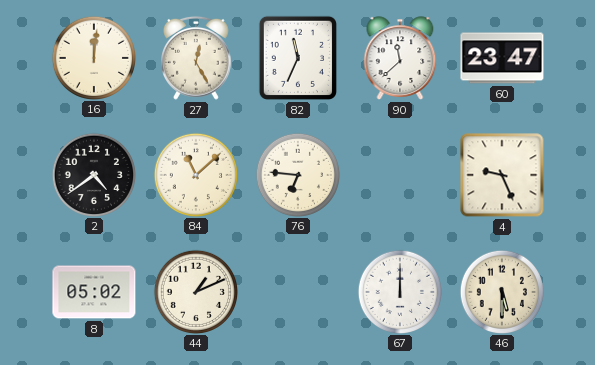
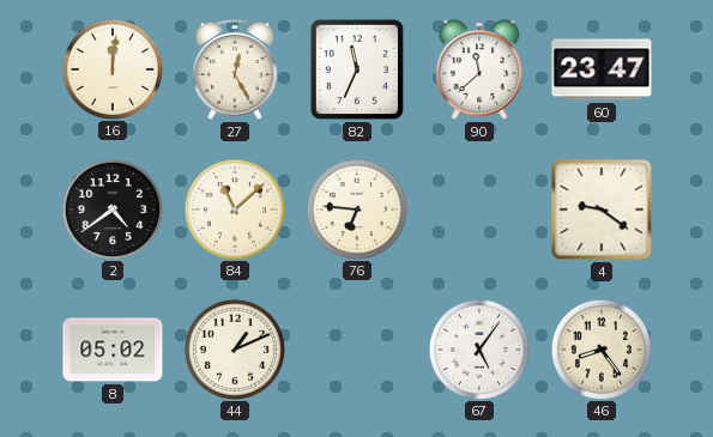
4: 9:26 -> 9:21
67: 12:00 -> 5:06
46: 5:30 -> 8:24
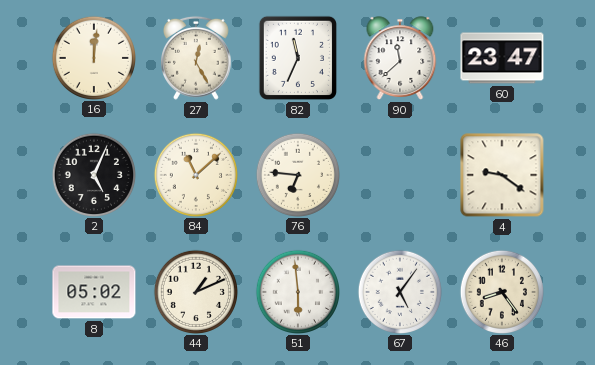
2: 4:39 -> 5:04
51: none -> 5:59
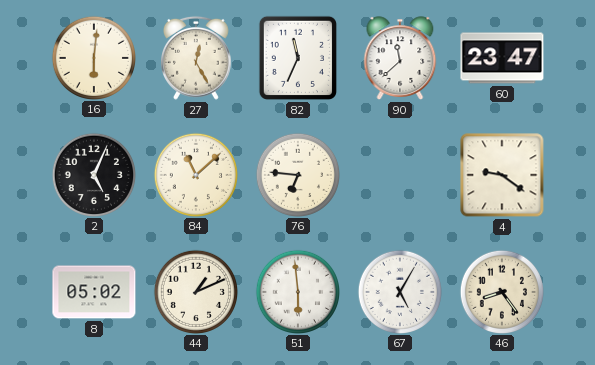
16: 12:01 -> 6:01
67: 5:06 -> 5:05
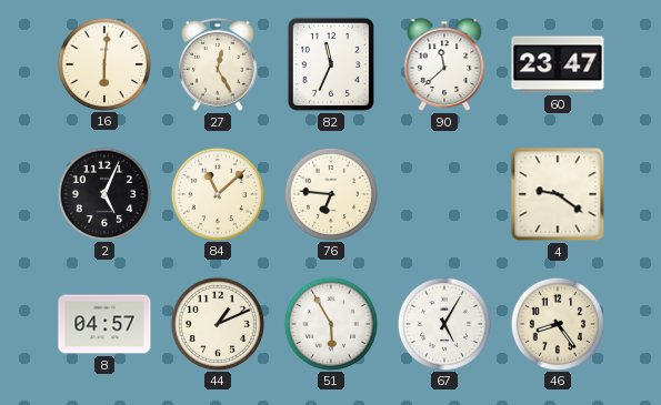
8: 05:02 -> 04:57
51: 5:59 -> 5:55
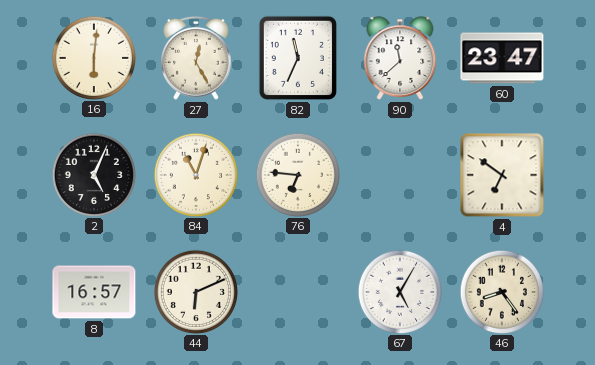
84: 11:08 -> 11:03
4: 9:21 -> 6:51
8: 04:57 -> 16:57
44: 1:11 -> 6:11
51: 5:55 -> none
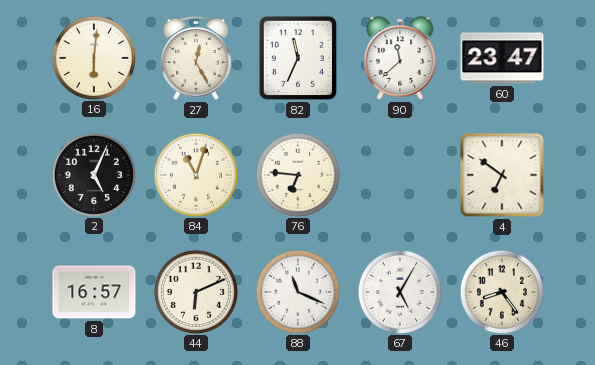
88: none -> 11:19
